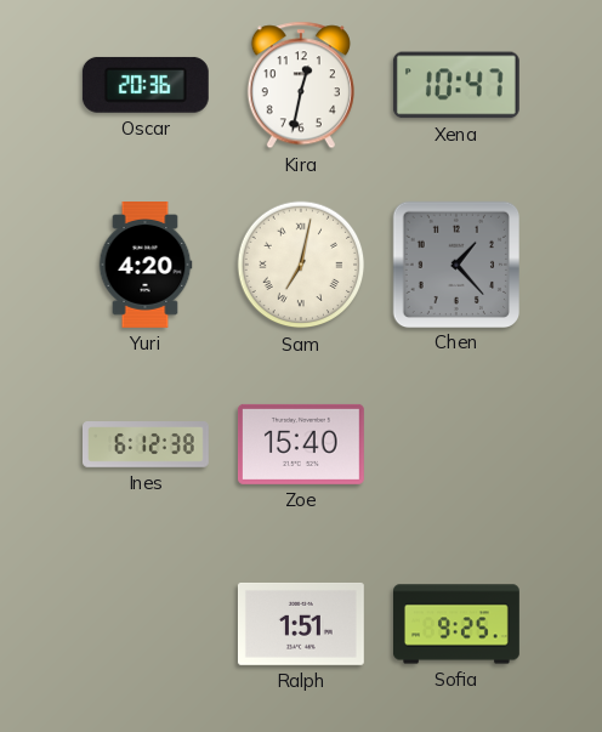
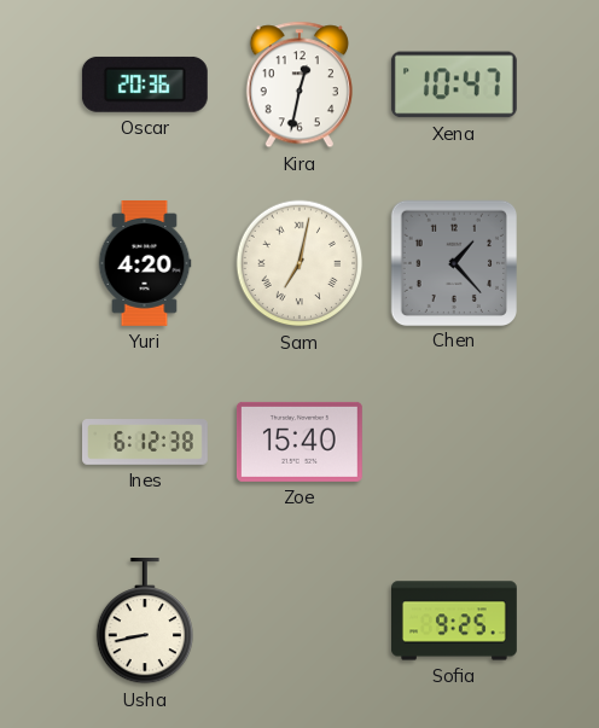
Usha: none -> 8:43
Ralph: 1:51 -> none
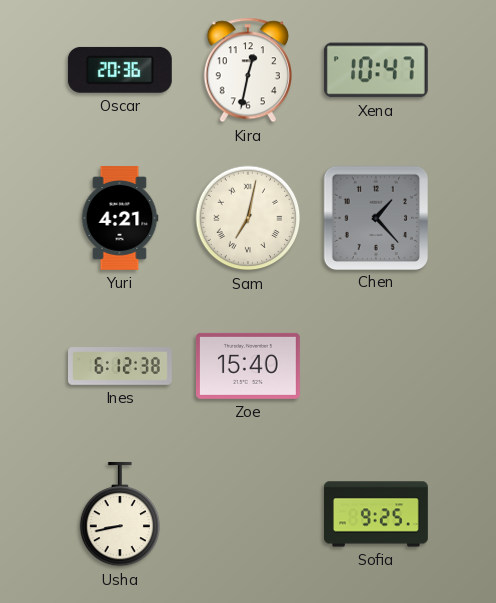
Yuri: 4:20 -> 4:21
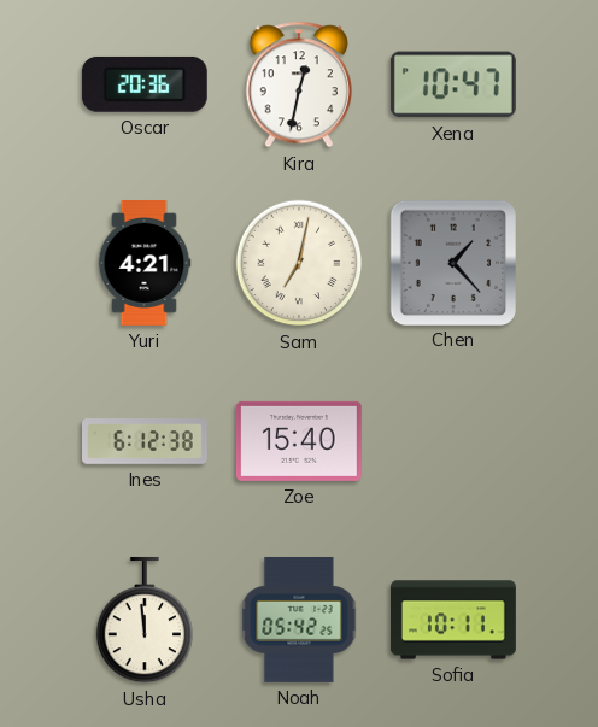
Usha: 8:43 -> 11:59
Noah: none -> 05:42
Sofia: 9:25 -> 10:11
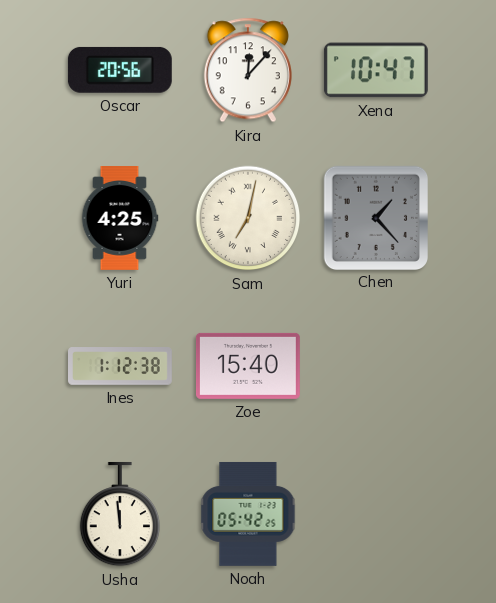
Oscar: 20:36 -> 20:56
Kira: 12:32 -> 12:07
Yuri: 4:21 -> 4:25
Ines: 6:12 -> 1:12
Sofia: 10:11 -> none
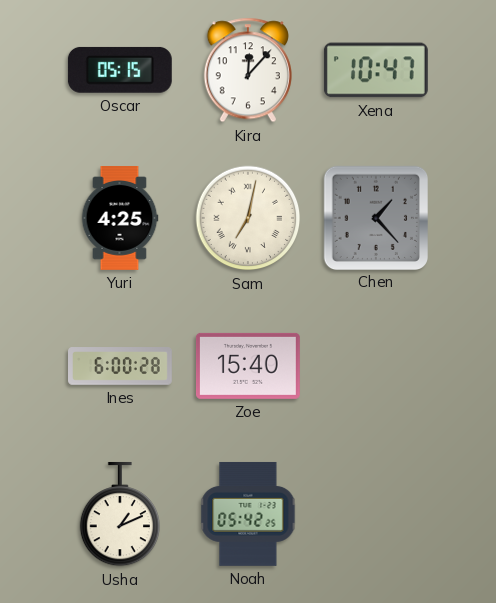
Oscar: 20:56 -> 05:15
Ines: 1:12 -> 6:00
Usha: 11:59 -> 1:11
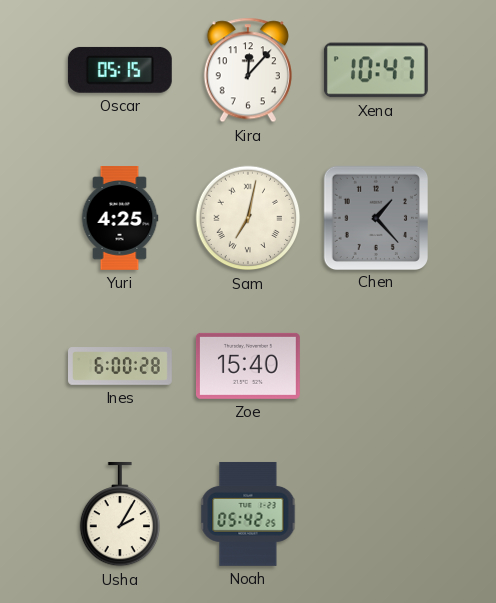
Usha: 1:11 -> 2:05
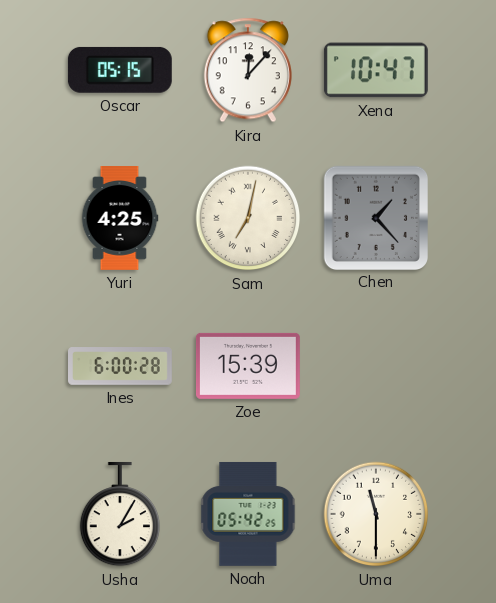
Zoe: 15:40 -> 15:39
Uma: none -> 11:30
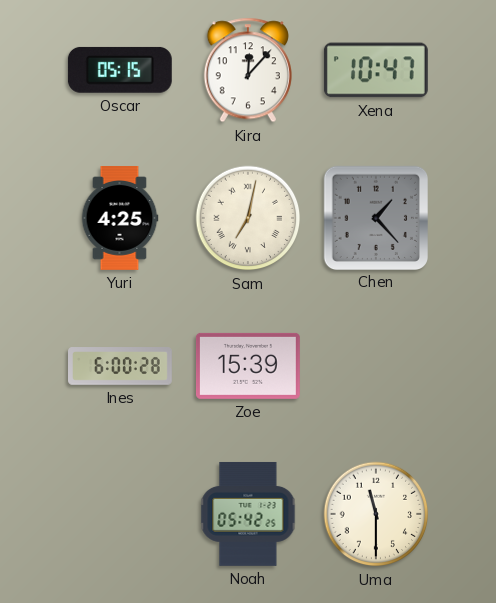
Usha: 2:05 -> none
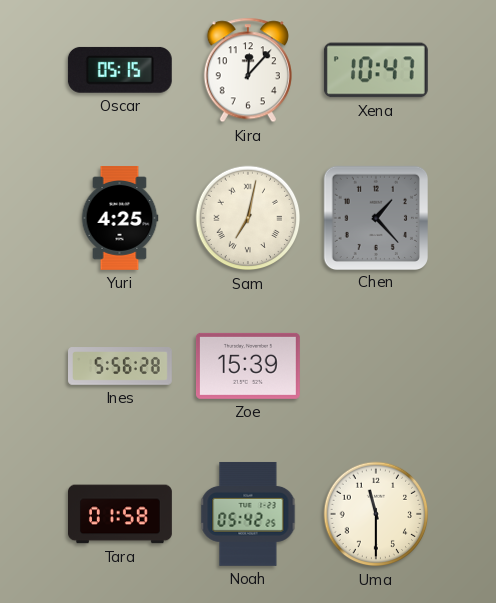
Ines: 6:00 -> 5:56
Tara: none -> 01:58
